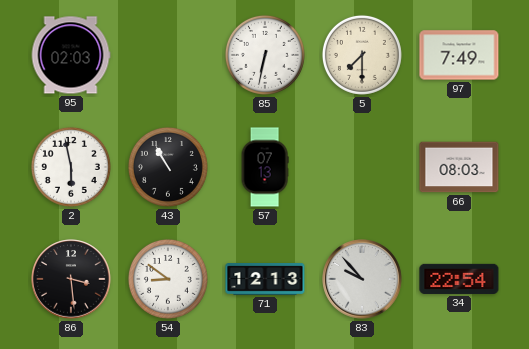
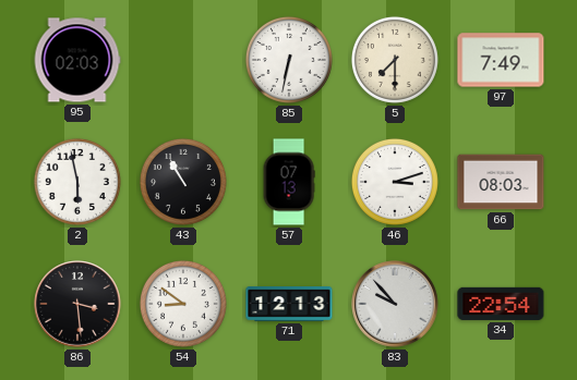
46: none -> 3:12
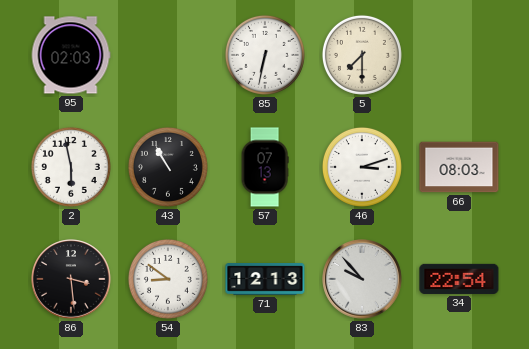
97: 7:49 -> none
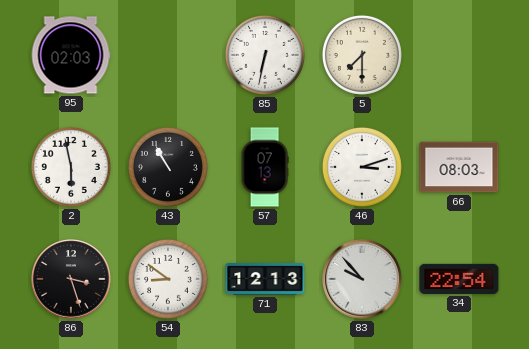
86: 3:29 -> 3:27
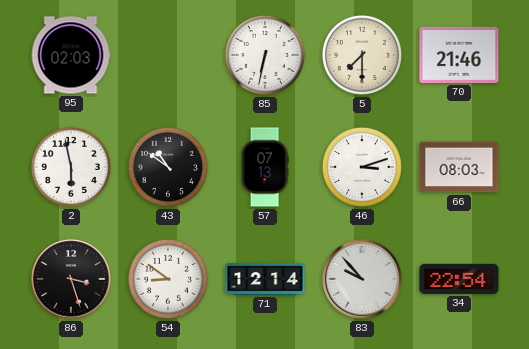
70: none -> 21:46
43: 10:55 -> 10:51
71: 12:13 -> 12:14
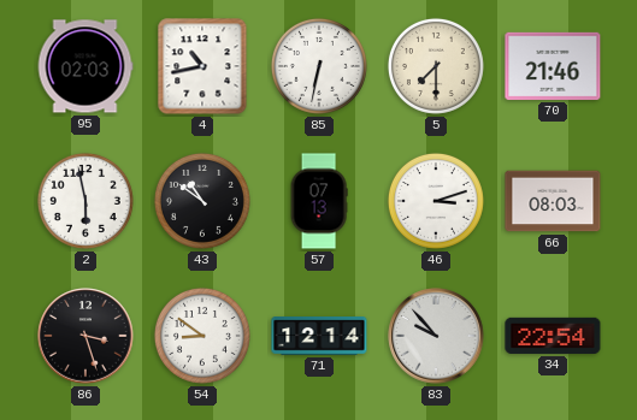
4: none -> 10:43
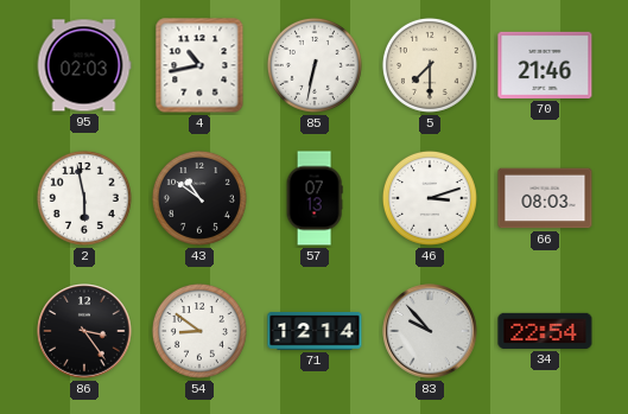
86: 3:27 -> 3:24
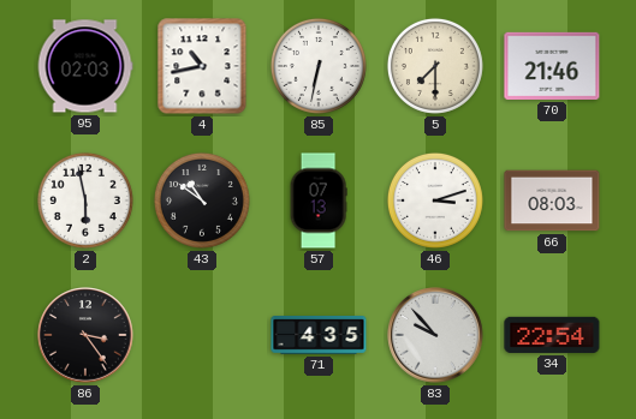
54: 8:51 -> none
71: 12:14 -> 4:35
